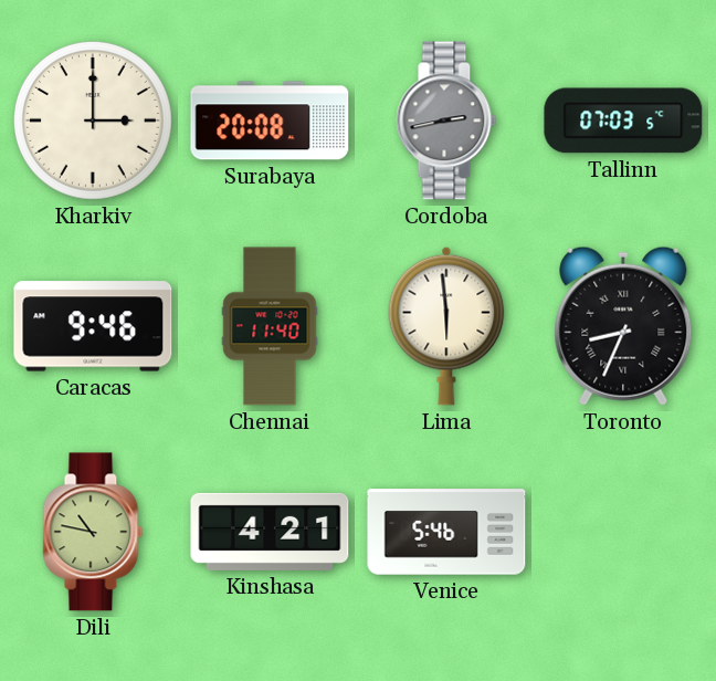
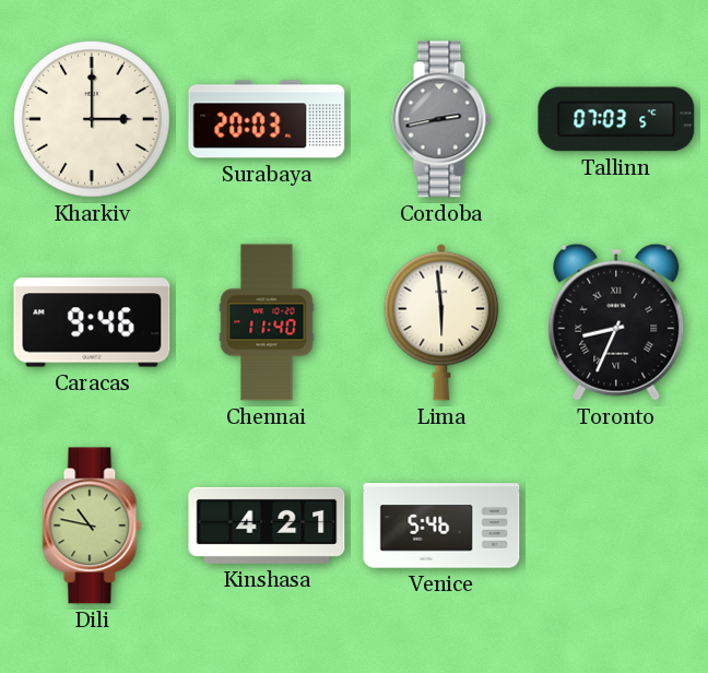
Surabaya: 20:08 -> 20:03
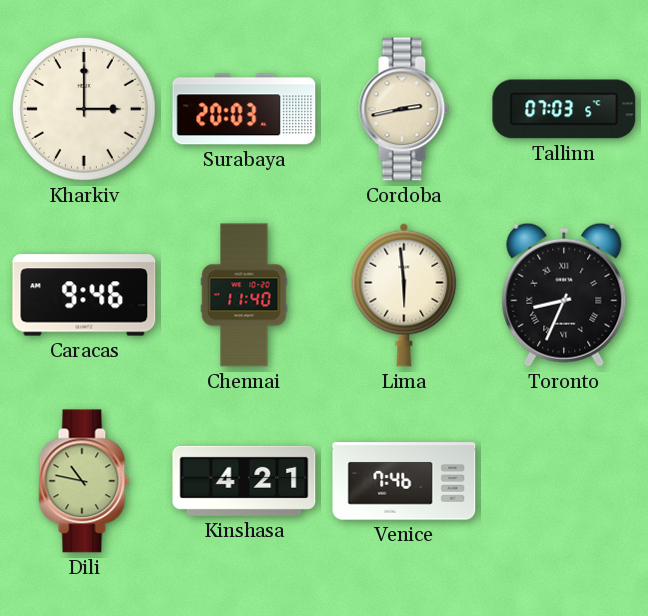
Cordoba dial: grey -> cream
Venice: 5:46 -> 7:46
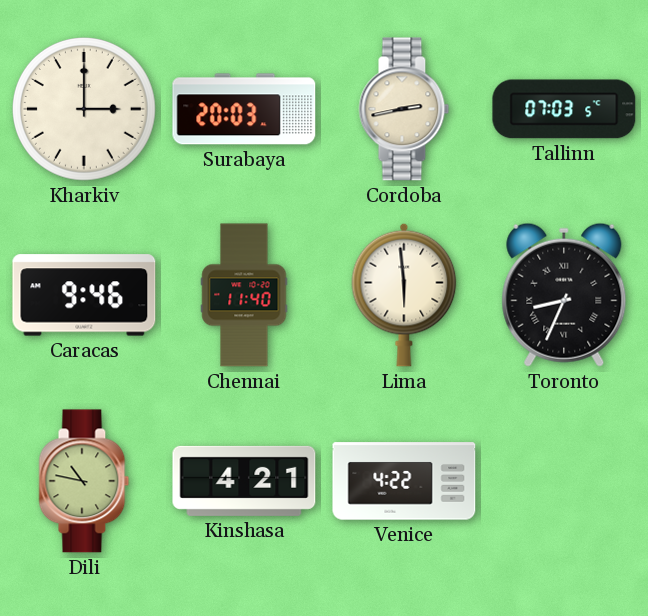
Venice: 7:46 -> 4:22
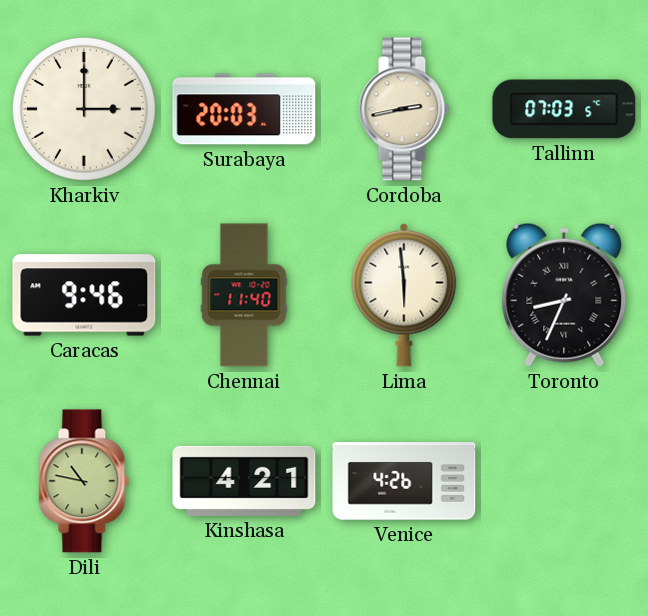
Venice: 4:22 -> 4:26
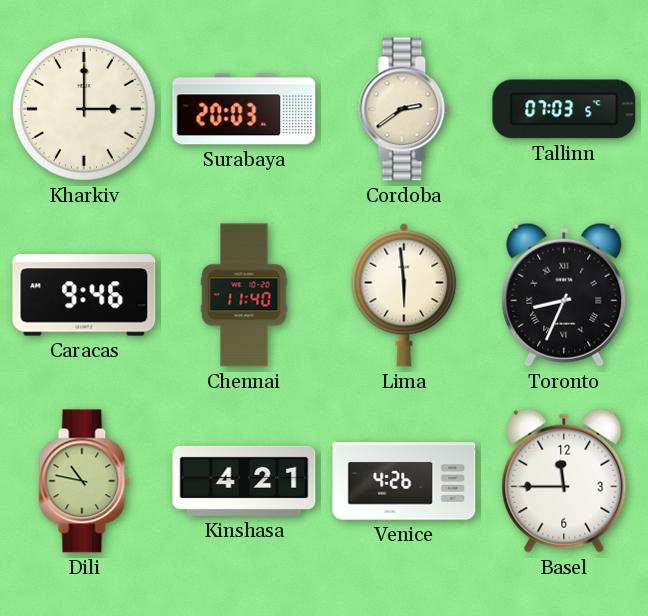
Cordoba: 2:43 -> 2:39
Basel: none -> 11:45
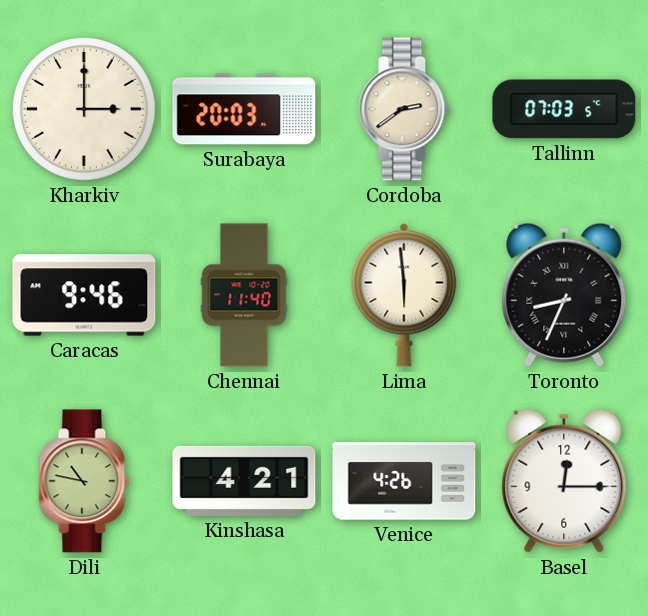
Basel: 11:45 -> 12:15
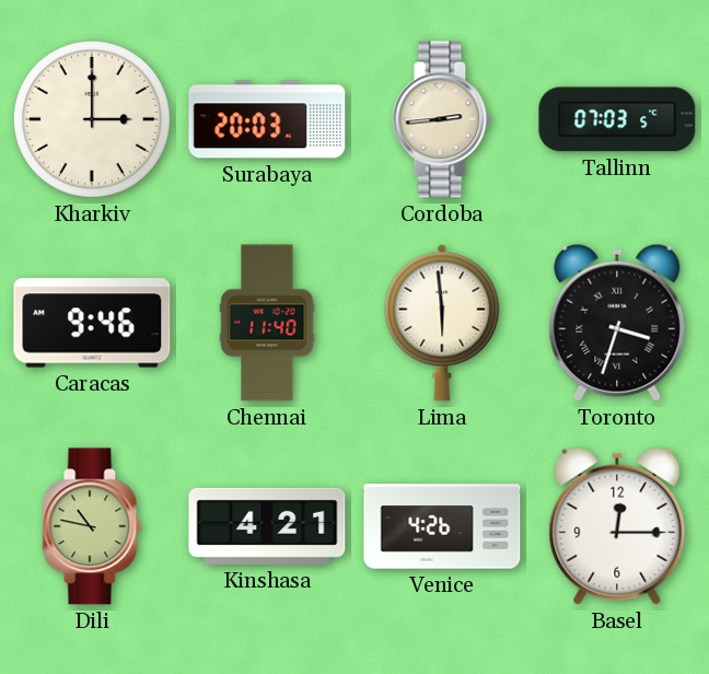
Cordoba: 2:39 -> 2:44
Toronto: 8:34 -> 3:33
